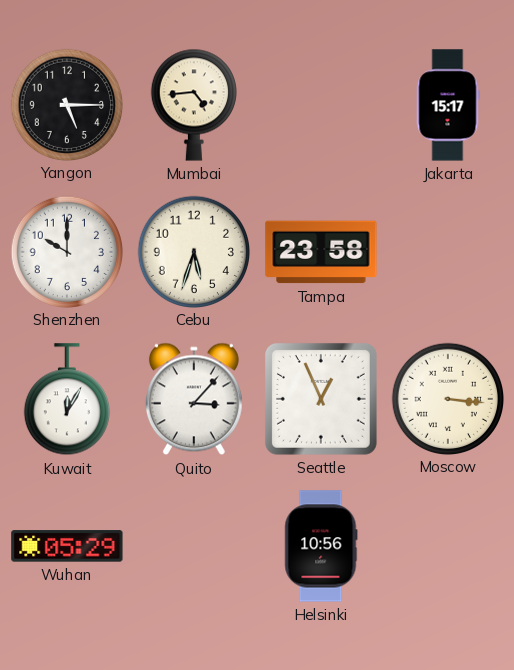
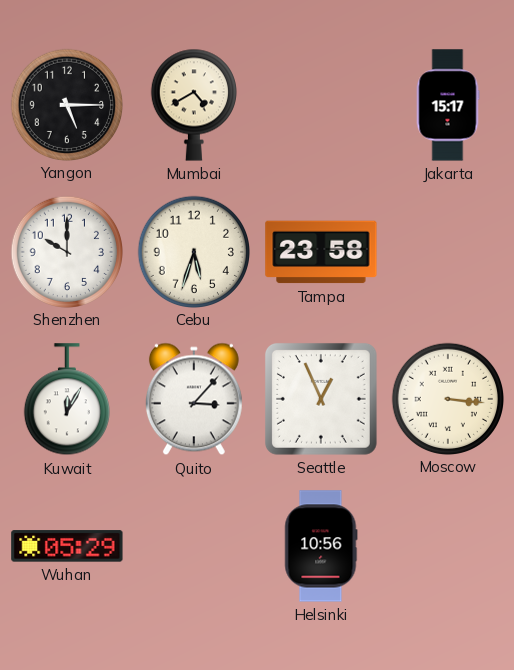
Mumbai: 4:44 -> 4:40
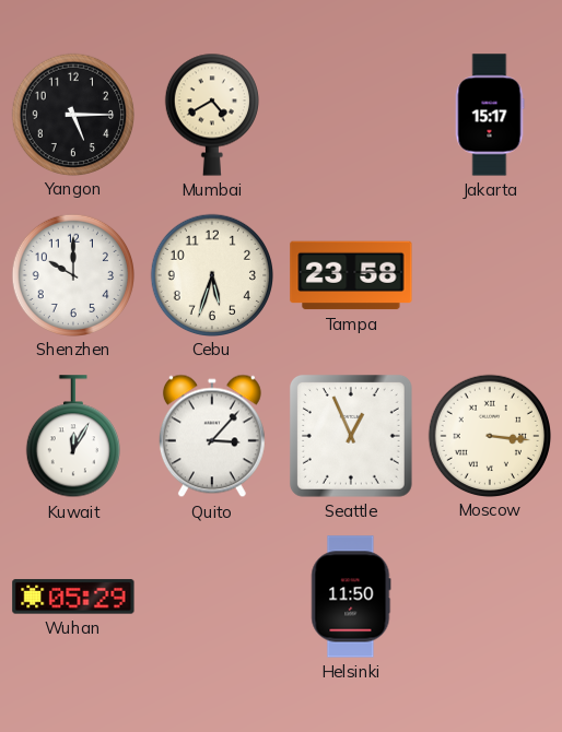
Helsinki: 10:56 -> 11:50
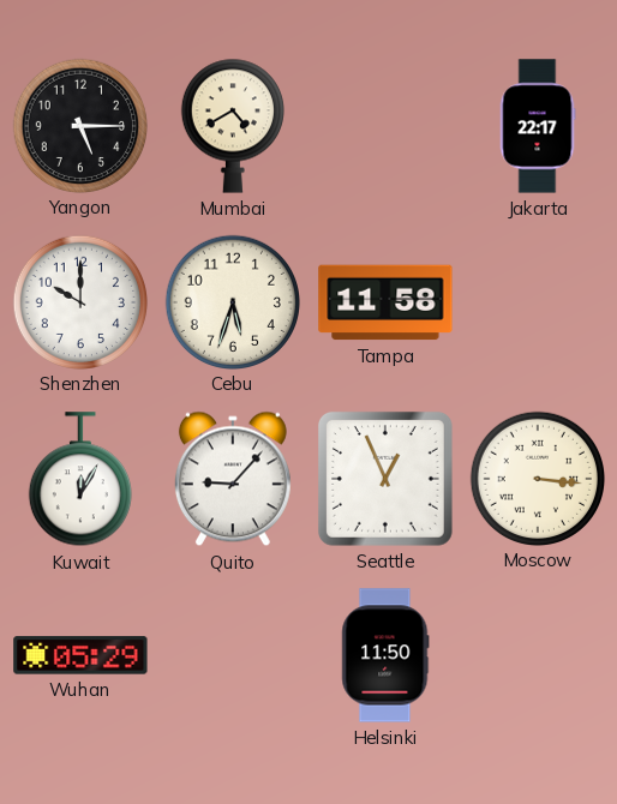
Jakarta: 15:17 -> 22:17
Tampa: 23:58 -> 11:58
Quito: 3:07 -> 9:07
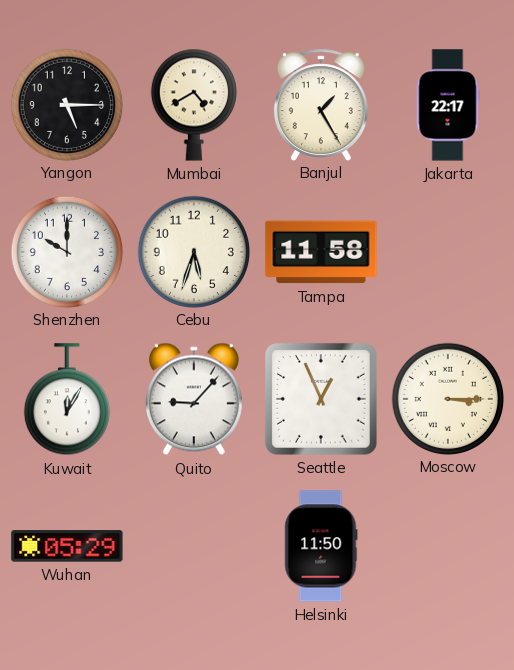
Banjul: none -> 1:25
Moscow: 3:16 -> 3:15
